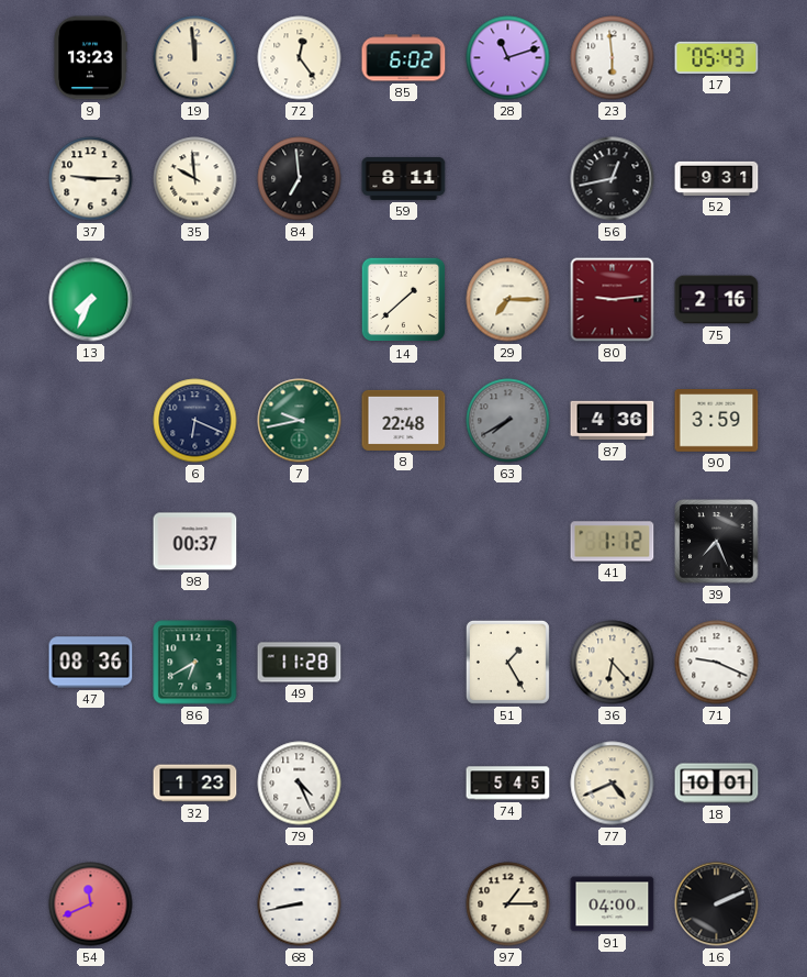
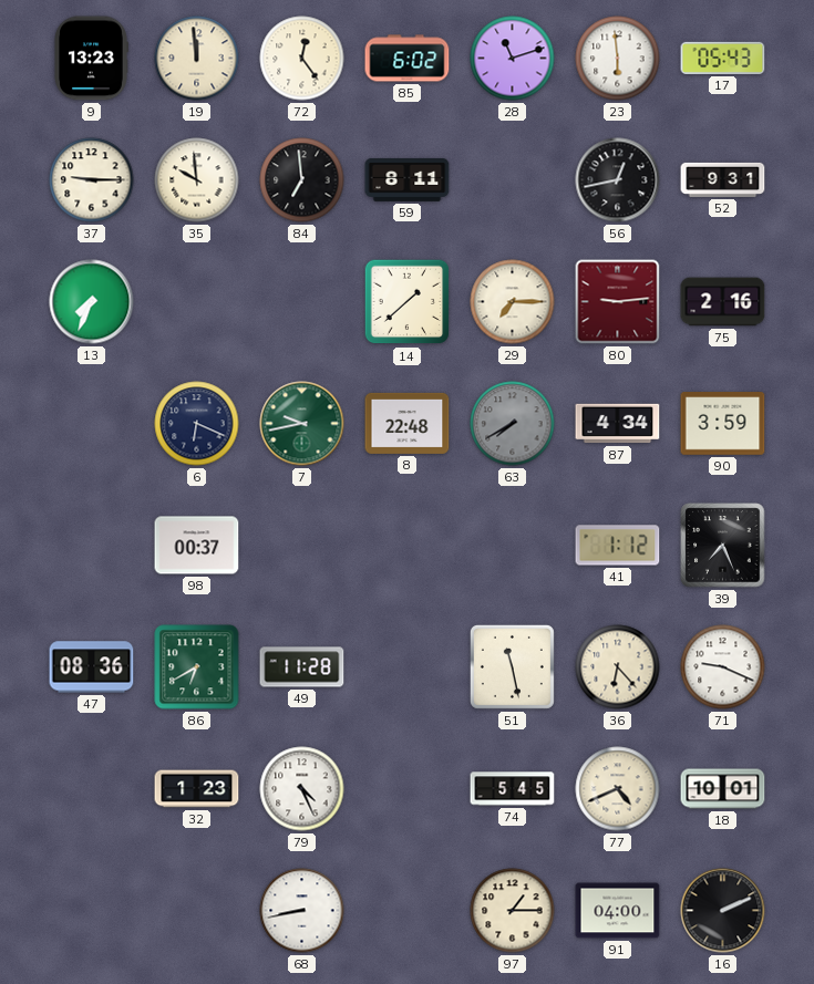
87: 4:36 -> 4:34
51: 1:25 -> 11:28
54: 11:41 -> none
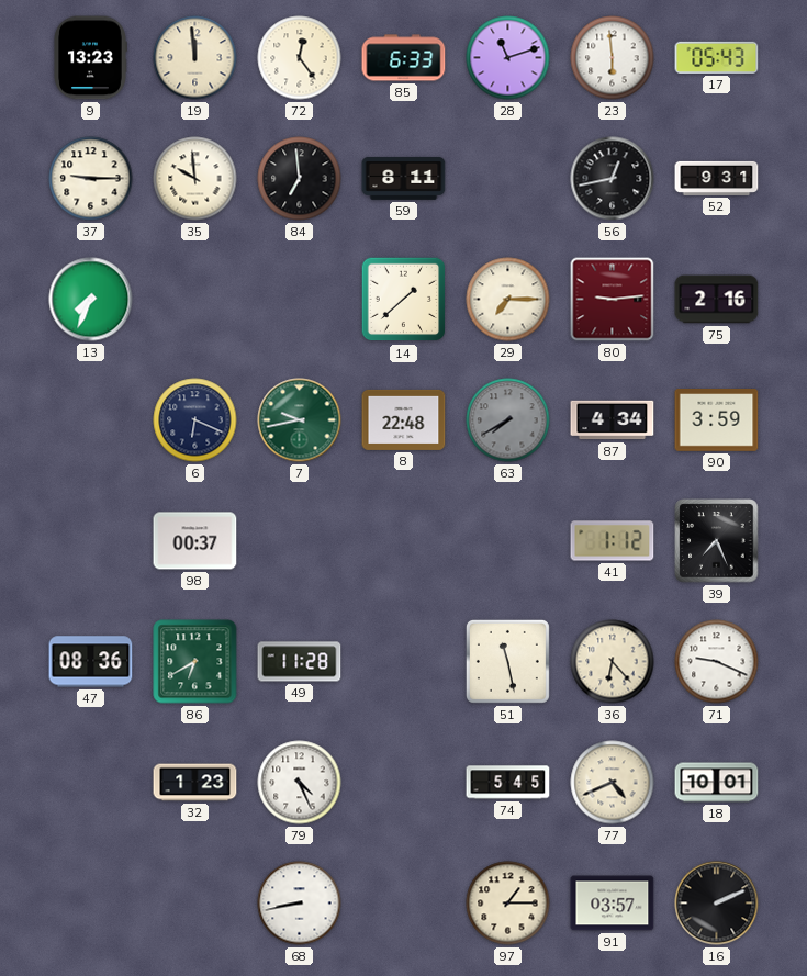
85: 6:02 -> 6:33
91: 04:00 -> 03:57
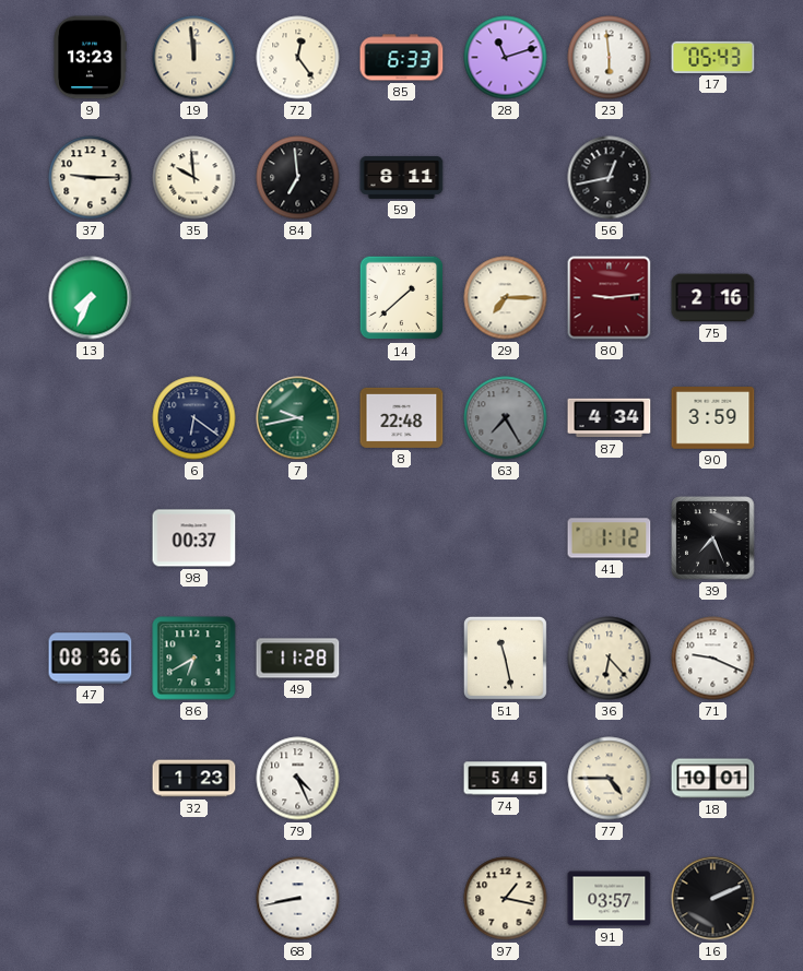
52: 9:31 -> none
6: 6:19 -> 6:21
63: 7:40 -> 7:25
77: 4:41 -> 4:45
97: 1:15 -> 1:17
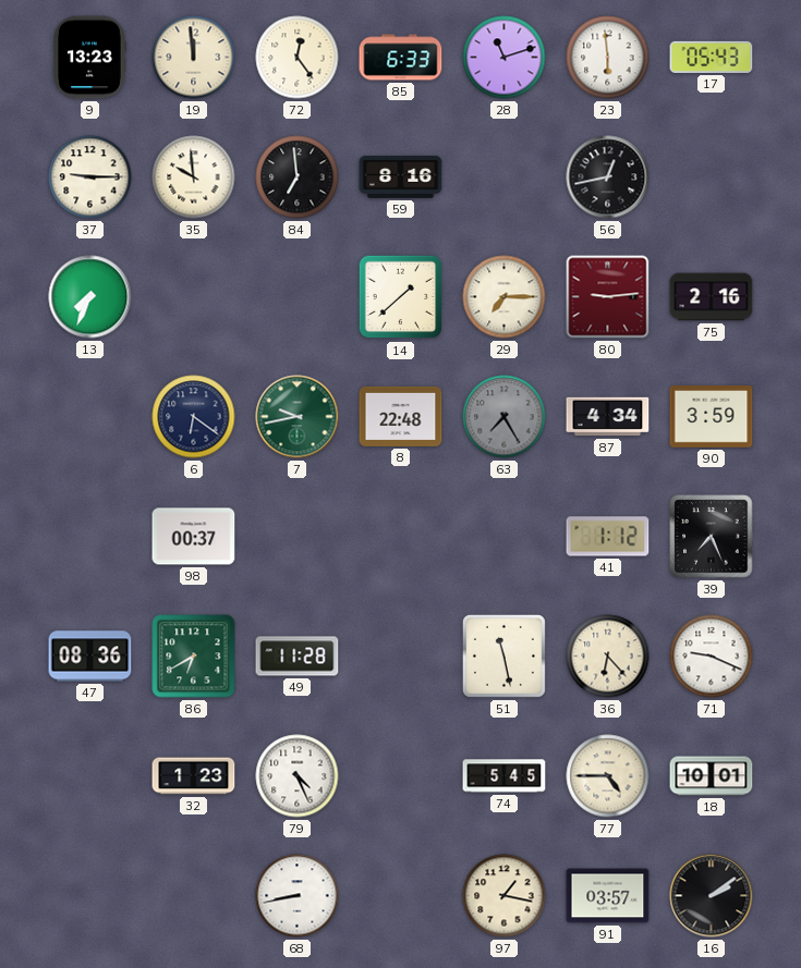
59: 8:11 -> 8:16
16: 2:11 -> 2:09
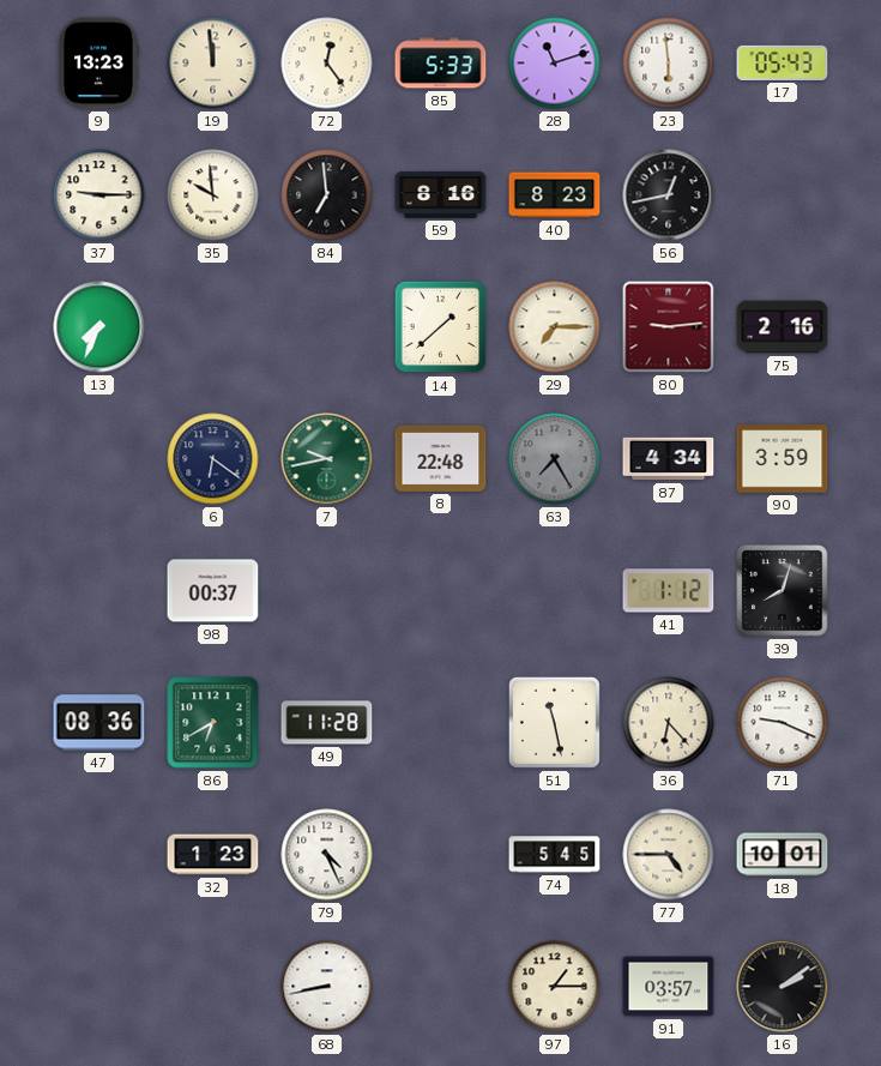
85: 6:33 -> 5:33
40: none -> 8:23
39: 7:26 -> 8:03
97: 1:17 -> 1:15
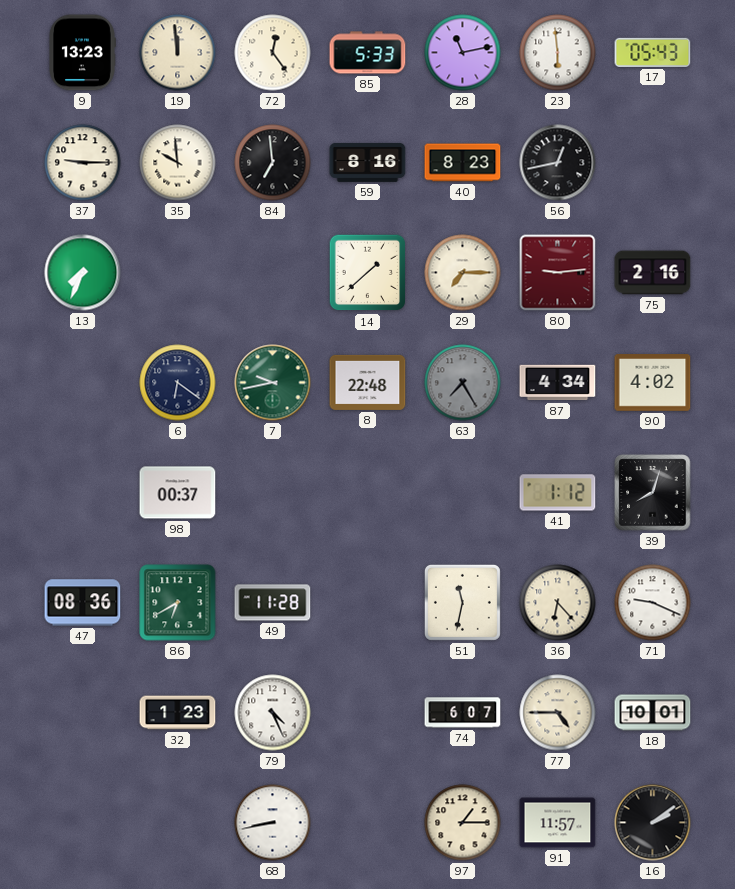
28: 11:12 -> 11:13
90: 3:59 -> 4:02
51: 11:28 -> 11:32
74: 5:45 -> 6:07
91: 03:57 -> 11:57
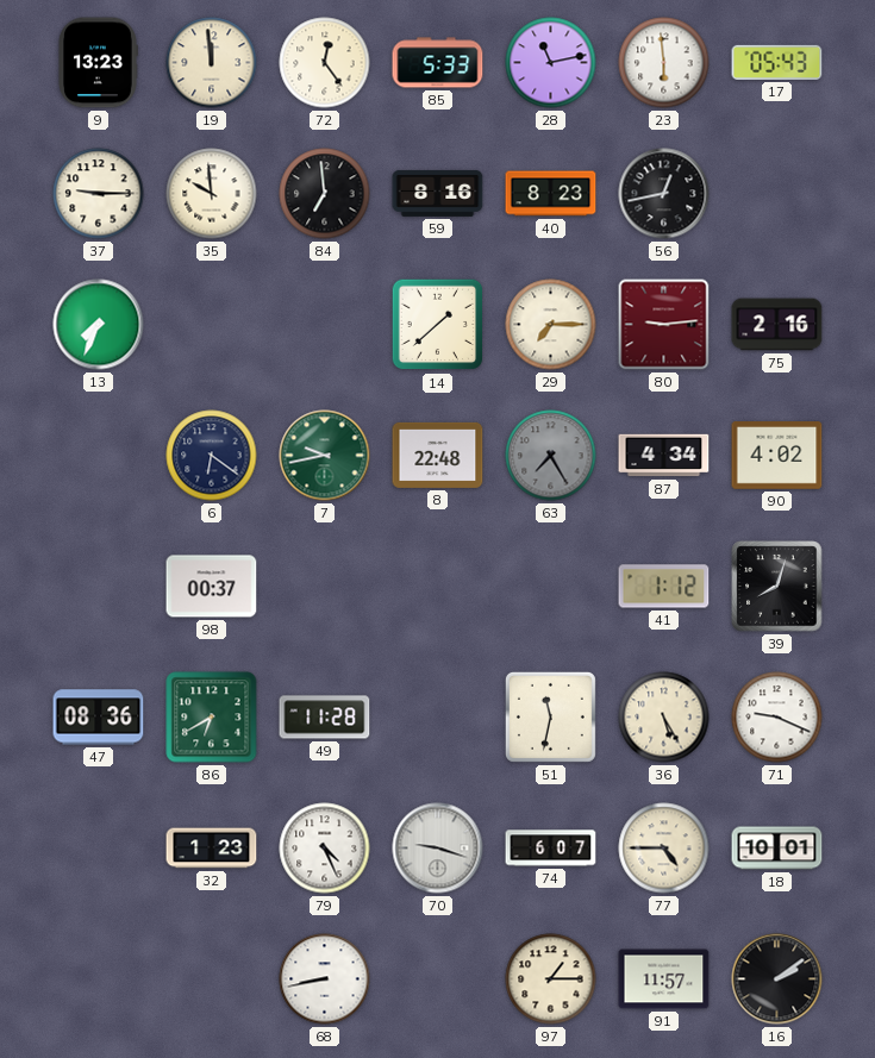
36: 6:23 -> 5:25
70: none -> 9:18
